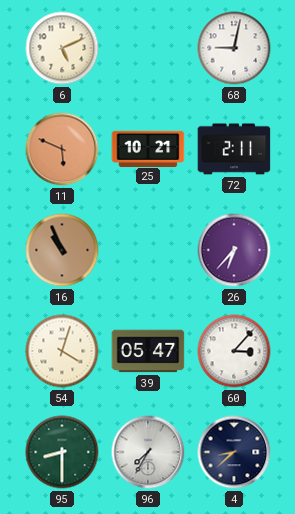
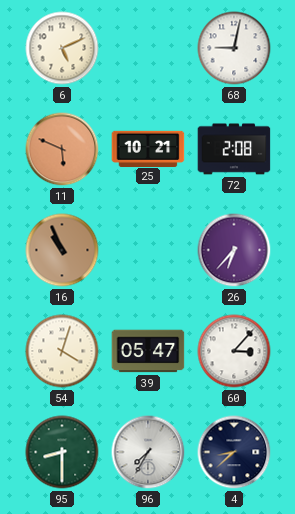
72: 2:11 -> 2:08
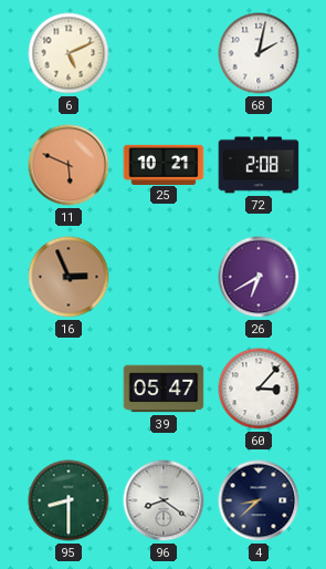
68: 9:02 -> 2:02
16: 10:56 -> 2:56
26: 6:37 -> 6:40
54: 4:03 -> none
96: 7:35 -> 8:21
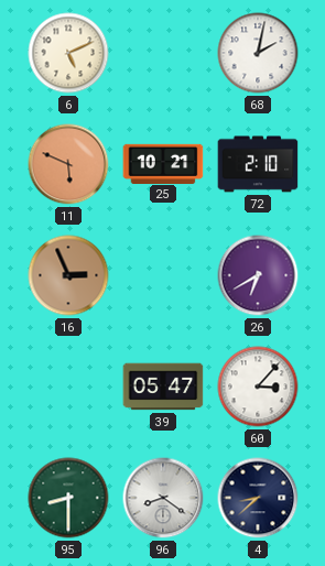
72: 2:08 -> 2:10
